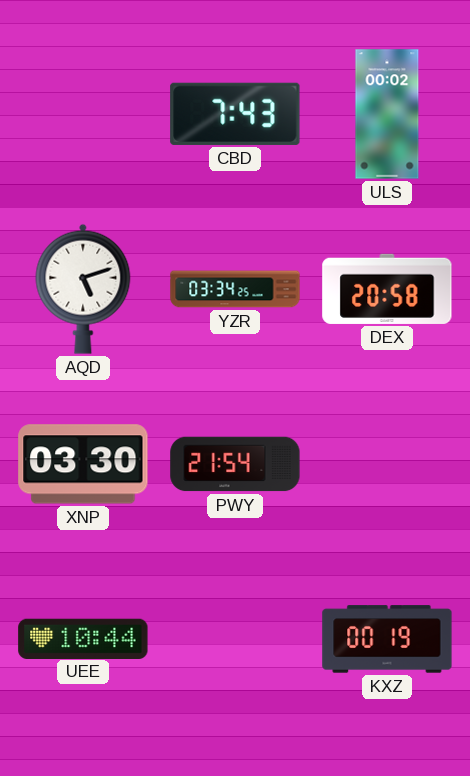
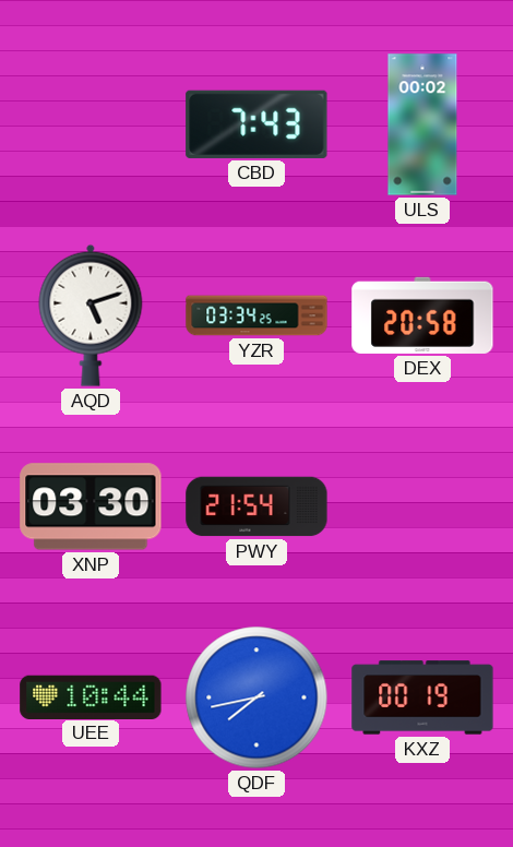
QDF: none -> 7:43
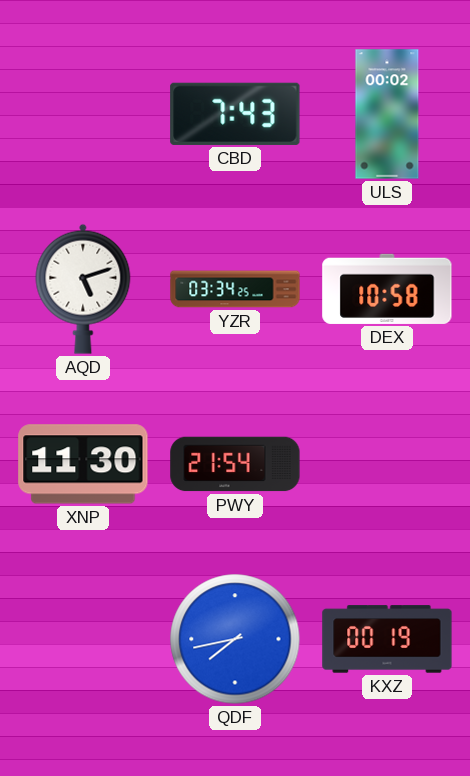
DEX: 20:58 -> 10:58
XNP: 03:30 -> 11:30
UEE: 10:44 -> none
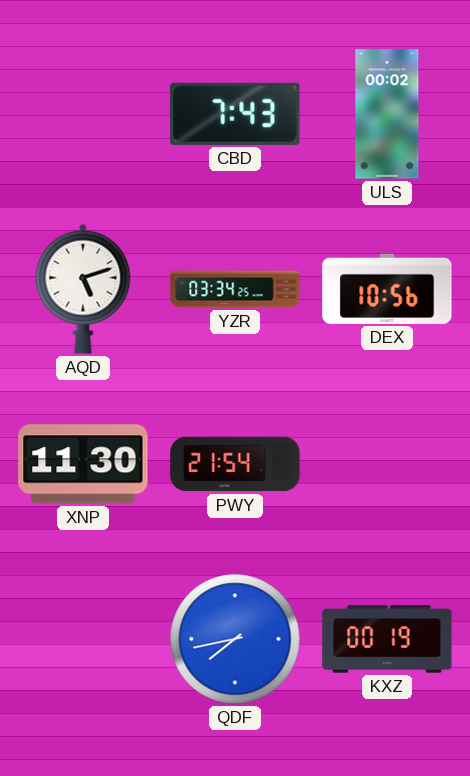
DEX: 10:58 -> 10:56
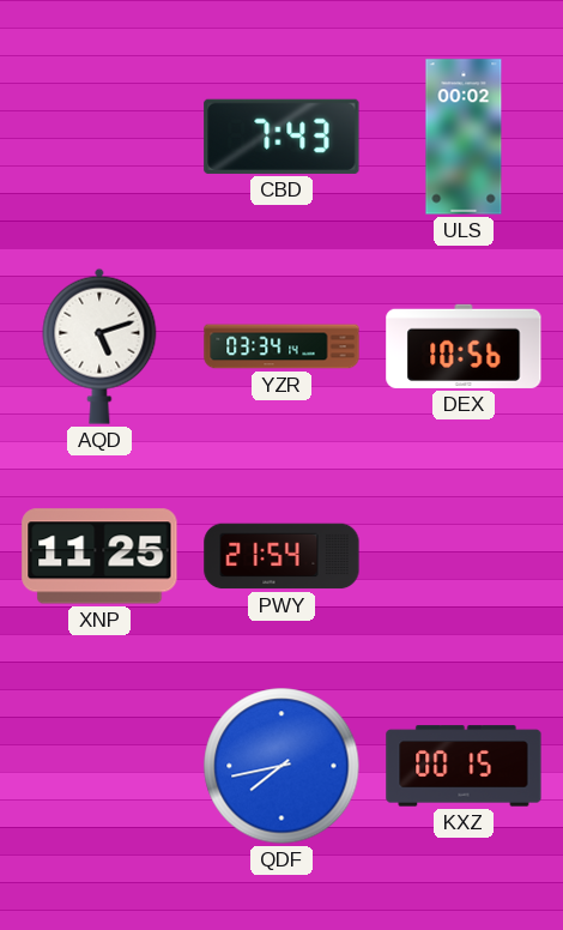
YZR: 03:34:25 -> 03:34:14
XNP: 11:30 -> 11:25
KXZ: 00:19 -> 00:15
